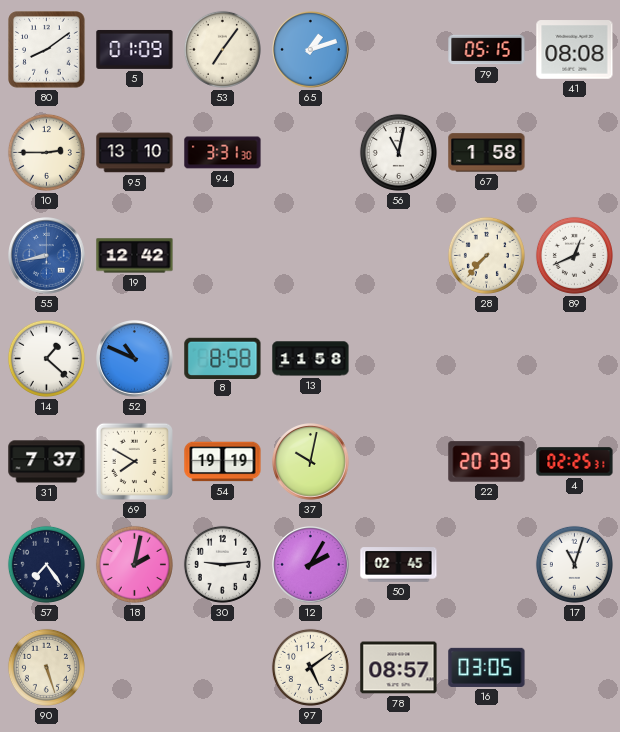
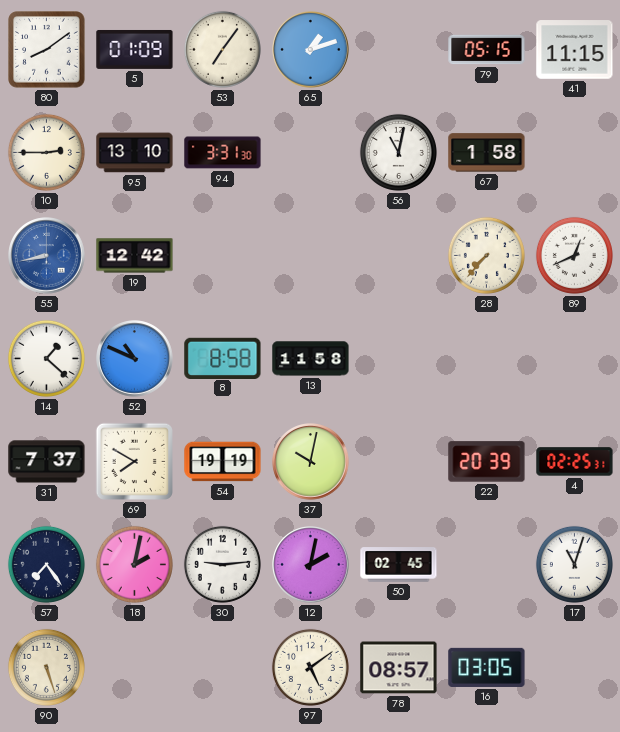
41: 08:08 -> 11:15
12: 2:05 -> 2:02
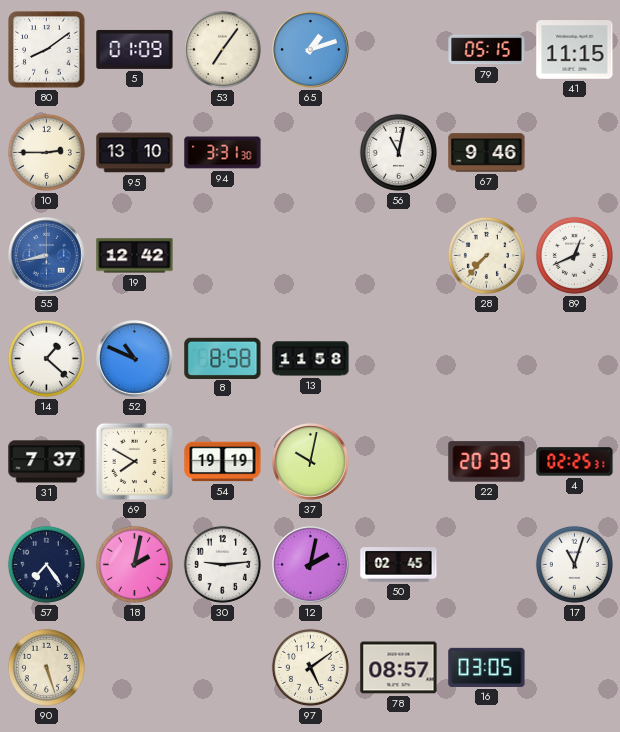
67: 1:58 -> 9:46
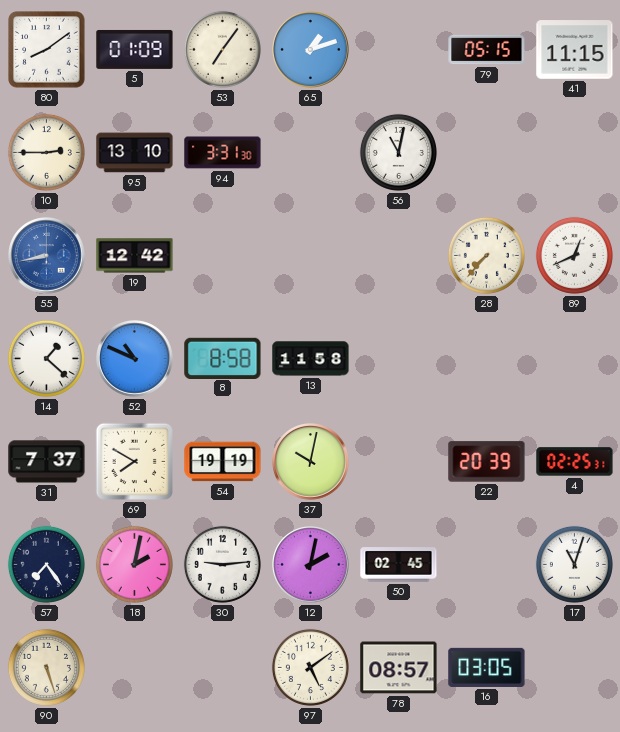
67: 9:46 -> none
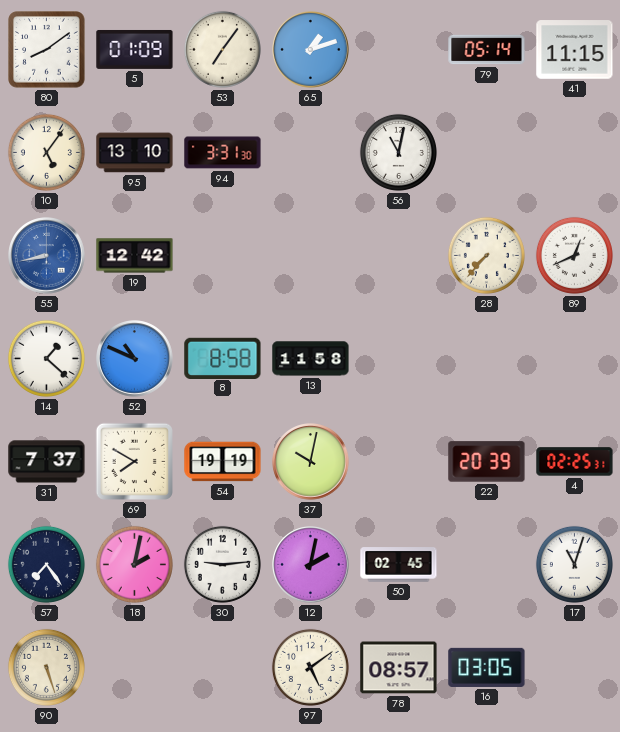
79: 05:15 -> 05:14
10: 2:45 -> 5:06
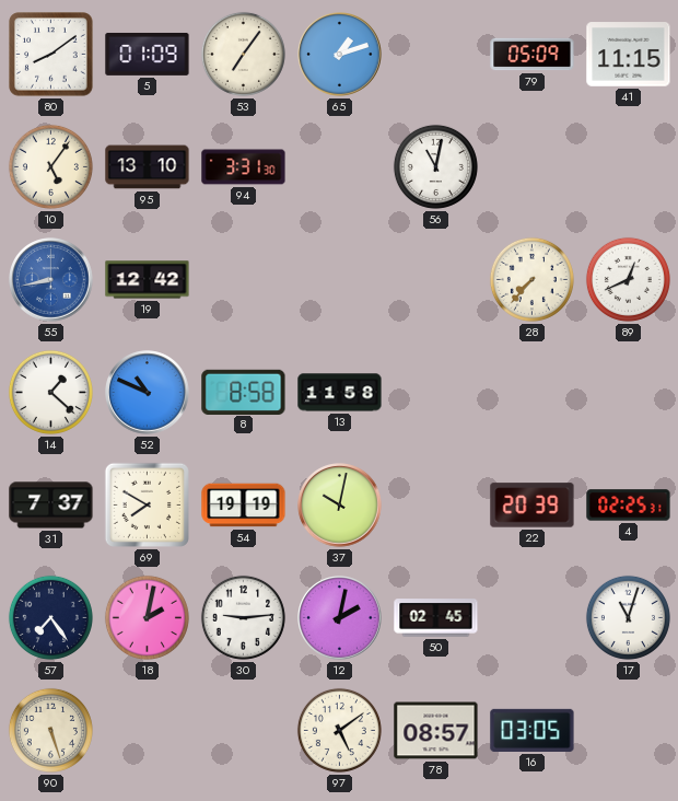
79: 05:14 -> 05:09
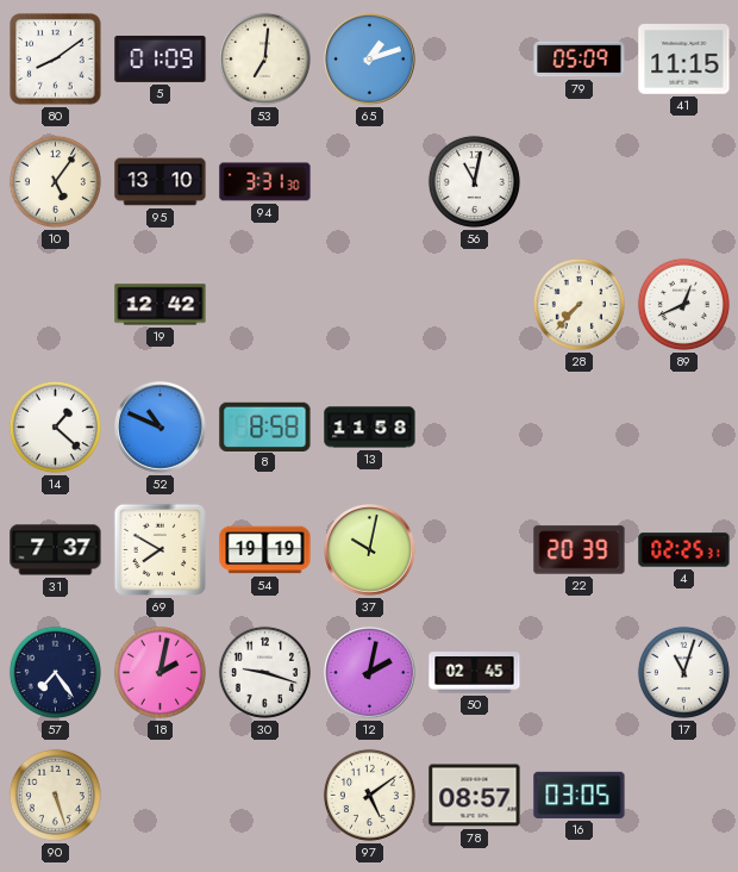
53: 7:06 -> 7:01
55: 8:43 -> none
30: 9:14 -> 9:18
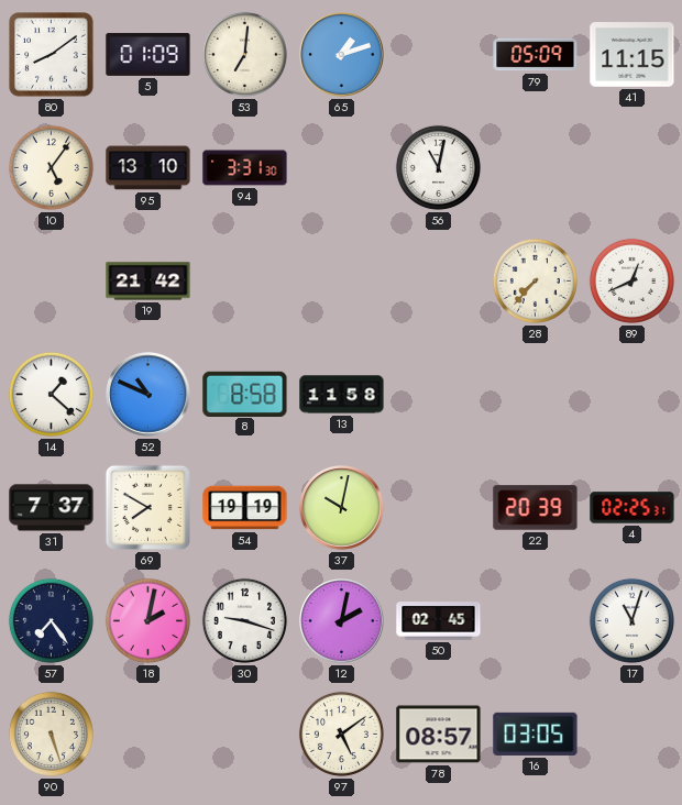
19: 12:42 -> 21:42
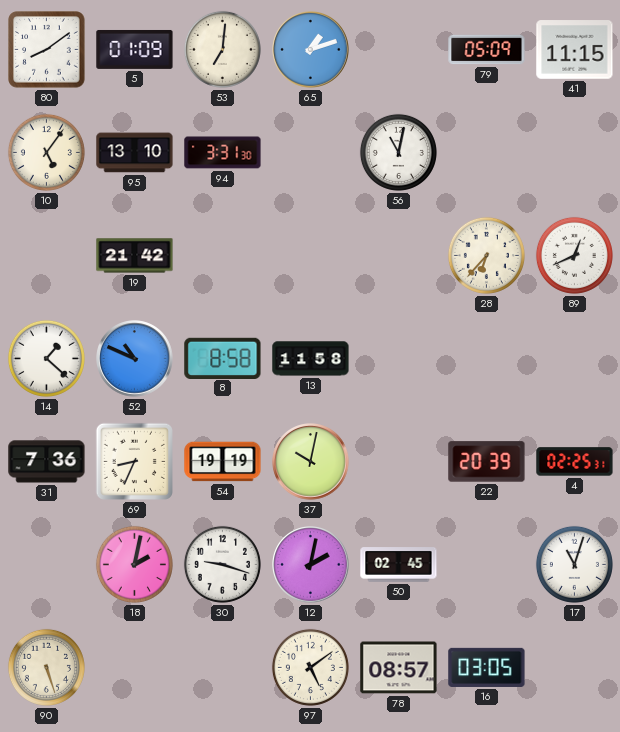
28: 7:37 -> 6:37
31: 7:37 -> 7:36
69: 7:50 -> 8:34
57: 7:24 -> none
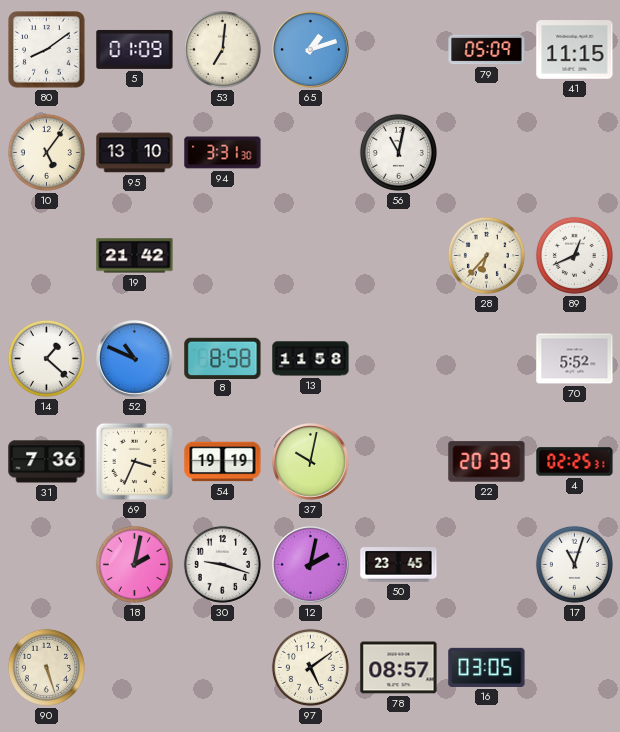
70: none -> 5:52
69: 8:34 -> 3:34
50: 02:45 -> 23:45
